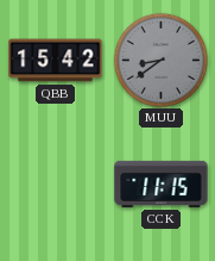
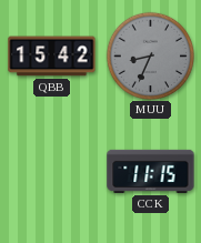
MUU: 8:39 -> 8:34
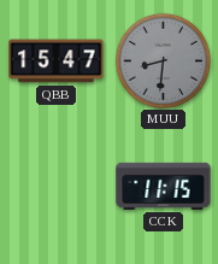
QBB: 15:42 -> 15:47
MUU: 8:34 -> 8:31
